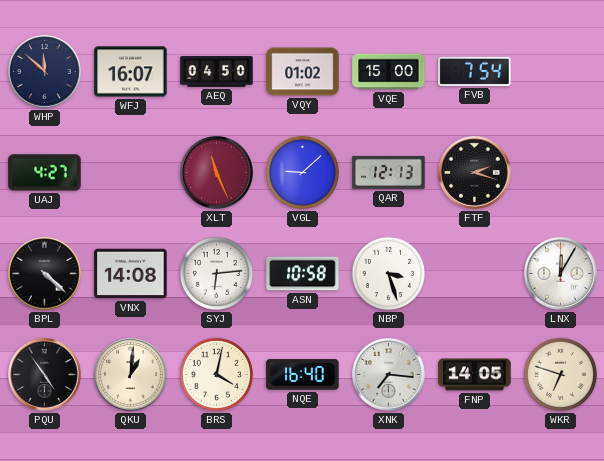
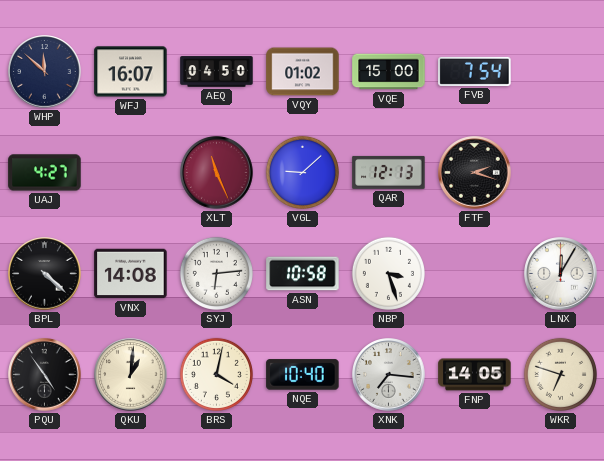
NQE: 16:40 -> 10:40
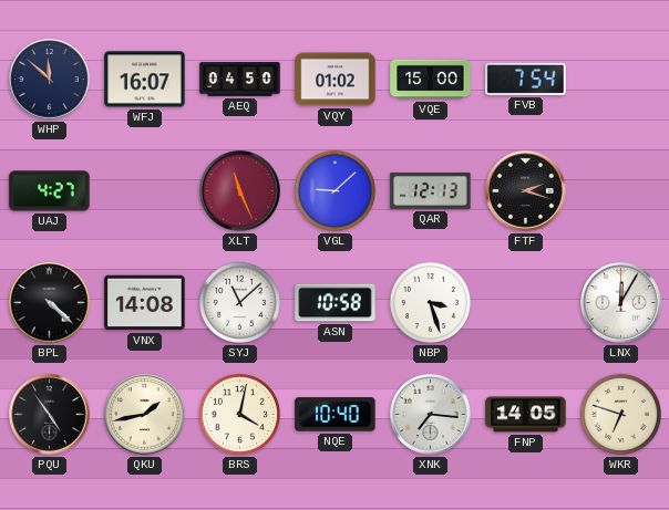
SYJ: 6:14 -> 11:08
QKU: 1:01 -> 1:43
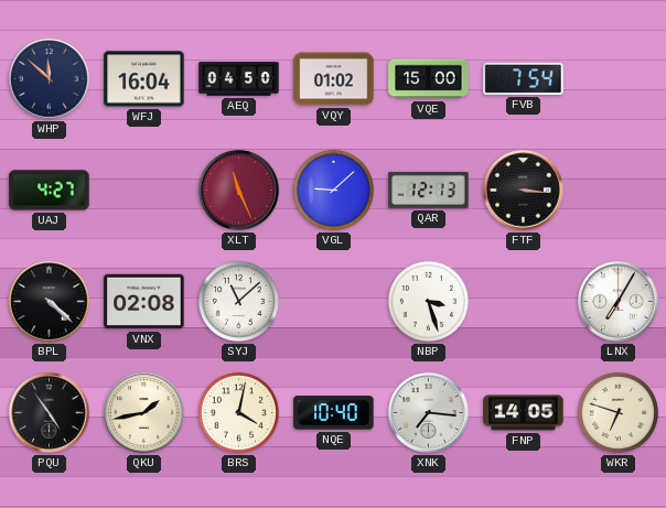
WFJ: 16:07 -> 16:04
FTF: 2:18 -> 3:16
VNX: 14:08 -> 02:08
ASN: 10:58 -> none
LNX: 12:05 -> 7:05
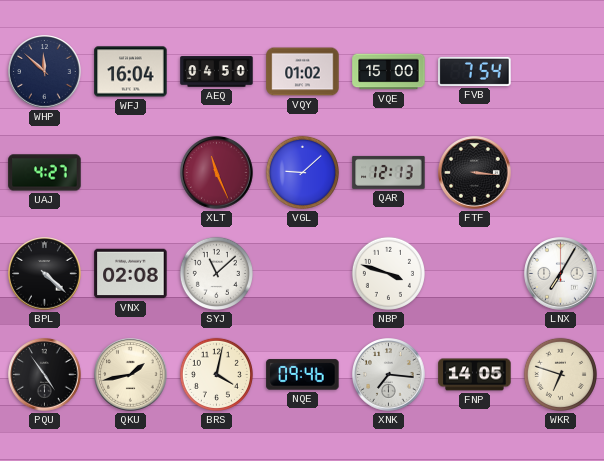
NBP: 3:27 -> 3:48
NQE: 10:40 -> 09:46
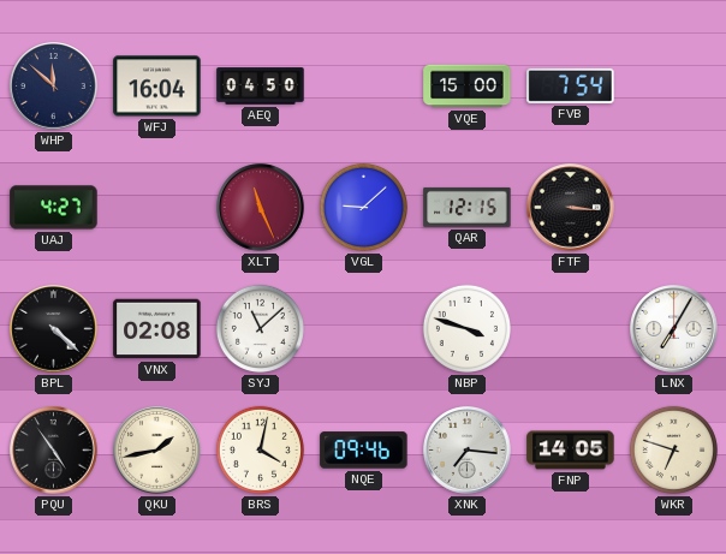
VQY: 01:02 -> none
QAR: 12:13 -> 12:15
